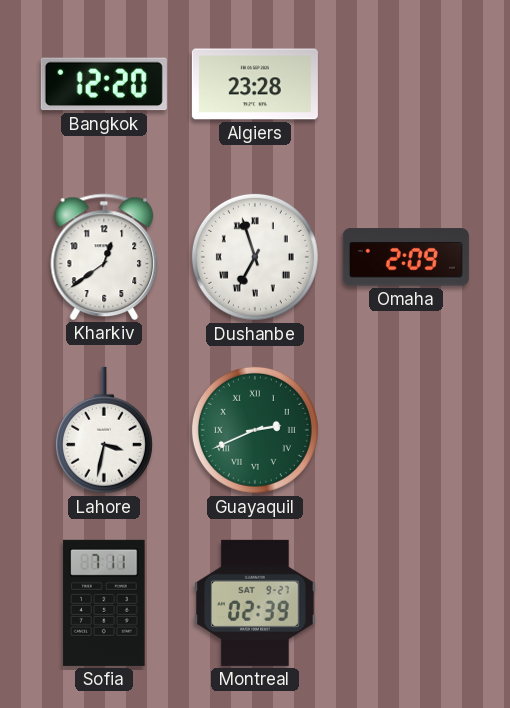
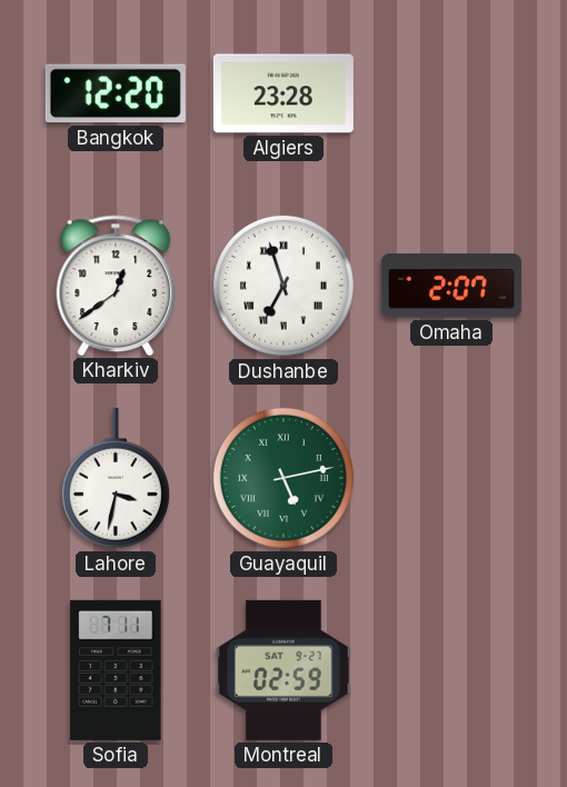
Omaha: 2:09 -> 2:07
Guayaquil: 2:41 -> 5:13
Montreal: 02:39 -> 02:59
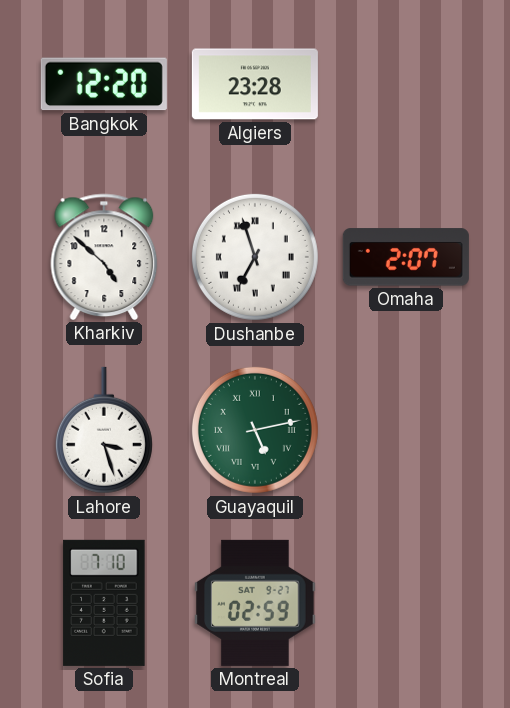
Kharkiv: 12:39 -> 4:52
Lahore: 3:32 -> 3:27
Sofia: 7:11 -> 7:10
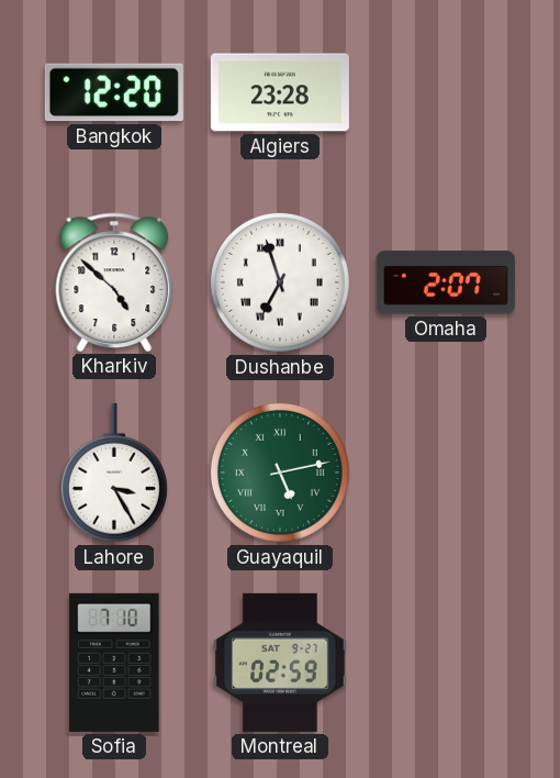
Lahore: 3:27 -> 3:25
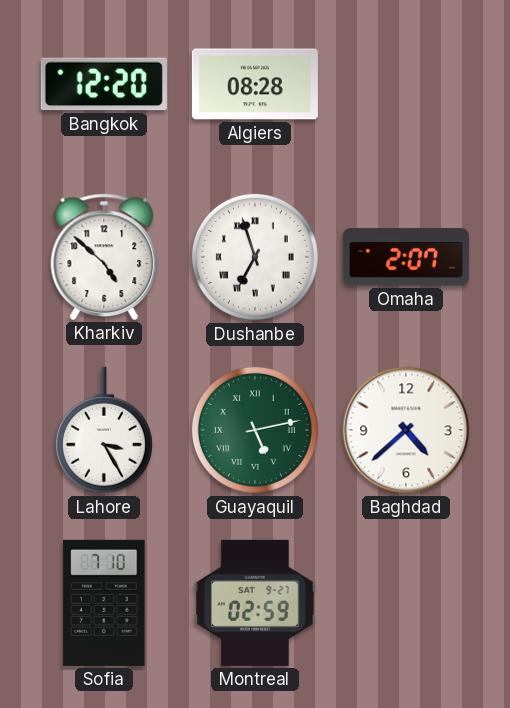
Algiers: 23:28 -> 08:28
Baghdad: none -> 4:38
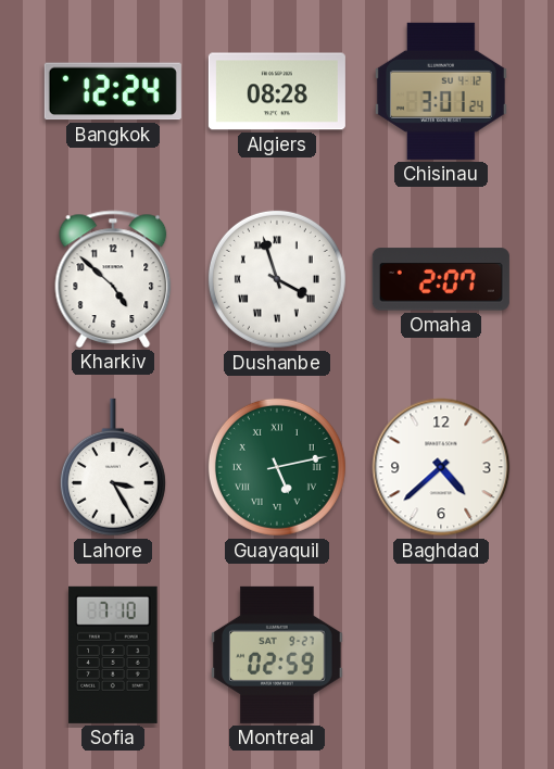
Bangkok: 12:20 -> 12:24
Chisinau: none -> 3:01
Dushanbe: 6:57 -> 3:57
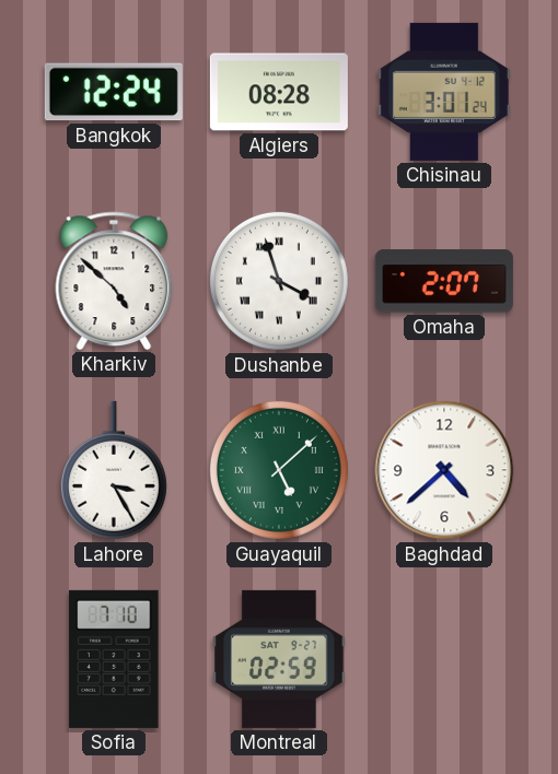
Guayaquil: 5:13 -> 5:08
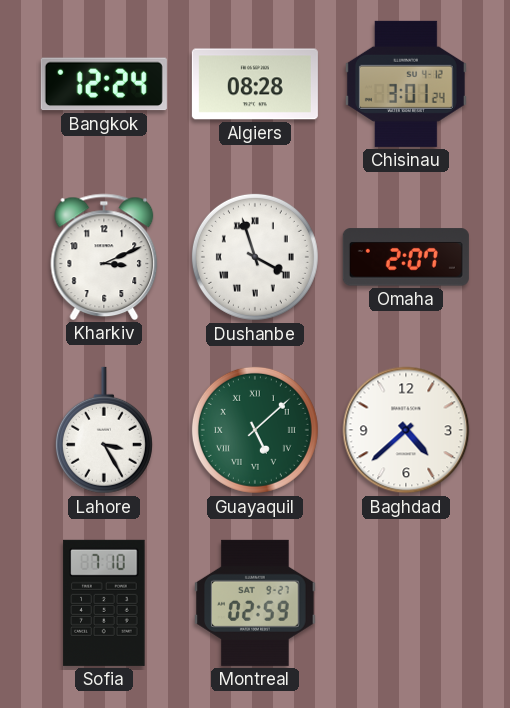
Kharkiv: 4:52 -> 3:11
